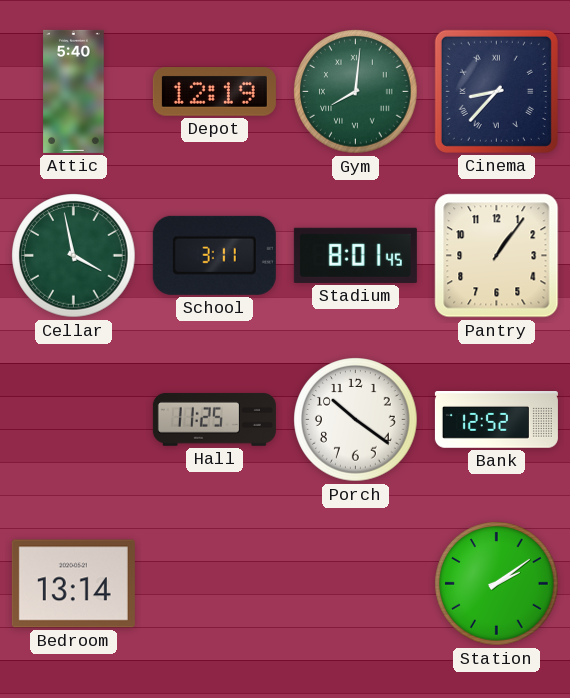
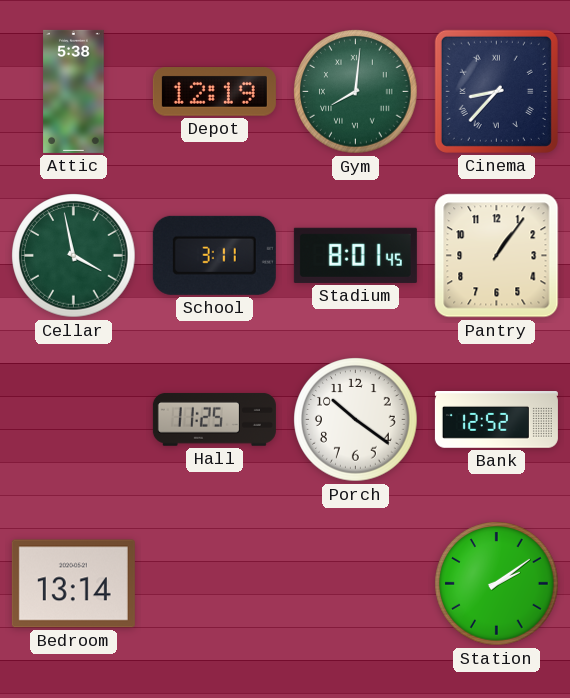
Attic: 5:40 -> 5:38
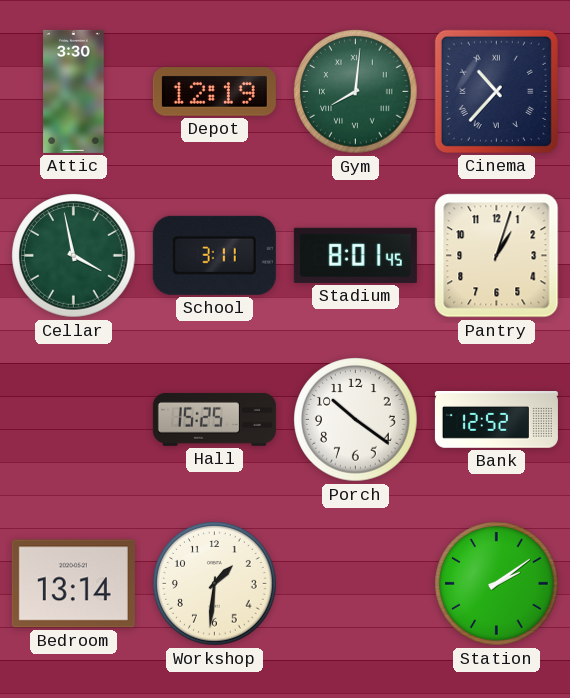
Attic: 5:38 -> 3:30
Cinema: 8:37 -> 10:37
Pantry: 1:06 -> 1:03
Hall: 11:25 -> 15:25
Workshop: none -> 1:31
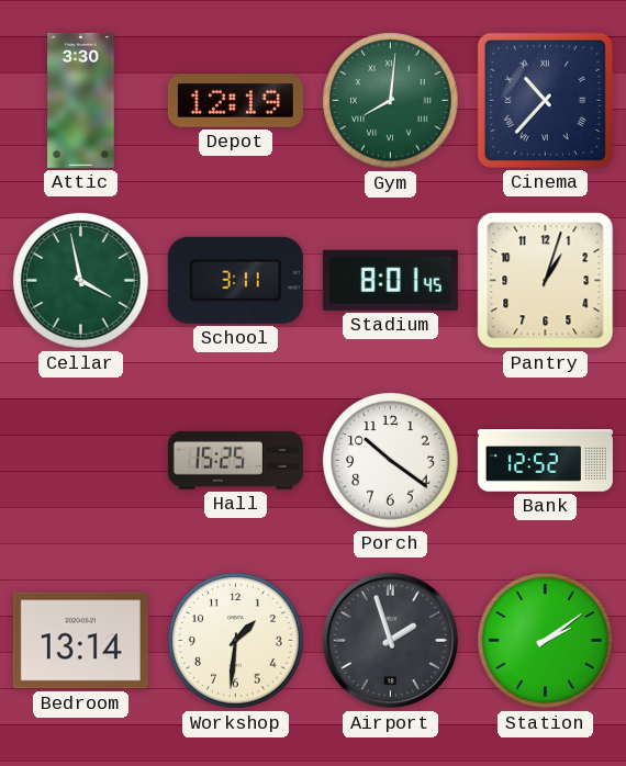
Airport: none -> 1:57
